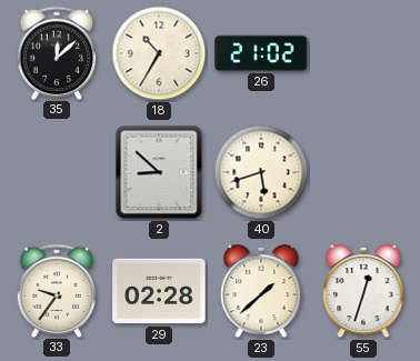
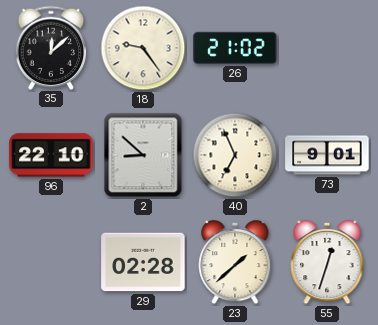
18: 10:35 -> 9:24
96: none -> 22:10
40: 5:42 -> 6:56
73: none -> 9:01
33: 9:36 -> none
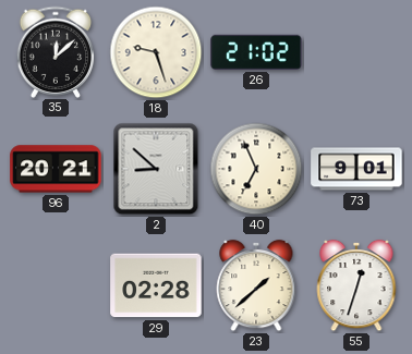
18: 9:24 -> 9:27
96: 22:10 -> 20:21
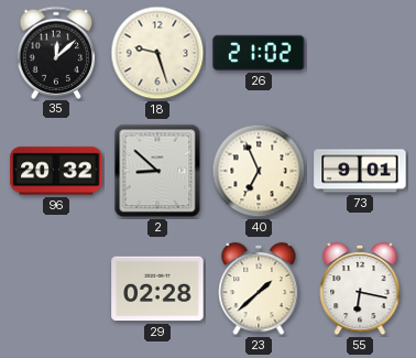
96: 20:21 -> 20:32
55: 12:33 -> 6:17
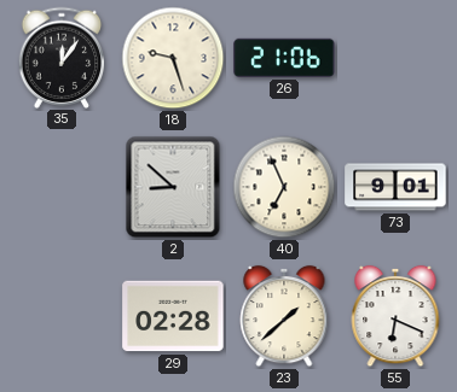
35: 12:08 -> 12:06
26: 21:02 -> 21:06
96: 20:32 -> none
55: 6:17 -> 6:19
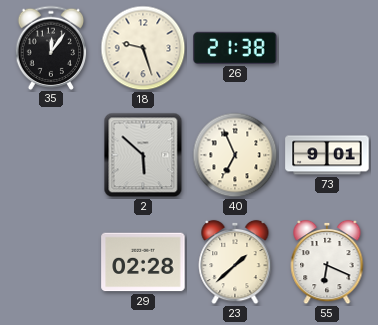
26: 21:06 -> 21:38
2: 8:52 -> 5:52
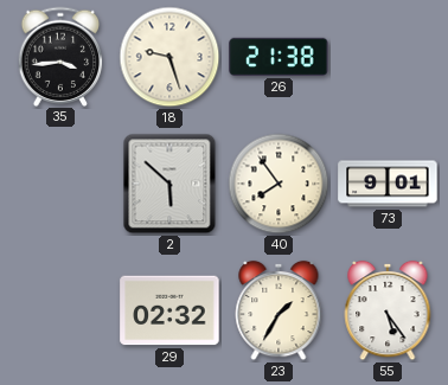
35: 12:06 -> 3:44
40: 6:56 -> 7:54
29: 02:28 -> 02:32
23: 1:38 -> 1:35
55: 6:19 -> 5:24
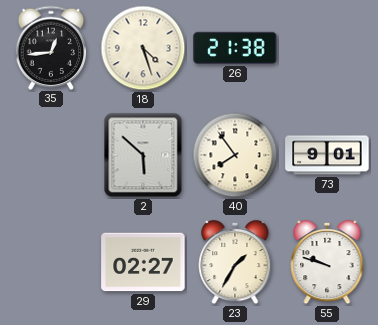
35: 3:44 -> 12:44
18: 9:27 -> 4:27
29: 02:32 -> 02:27
55: 5:24 -> 9:48
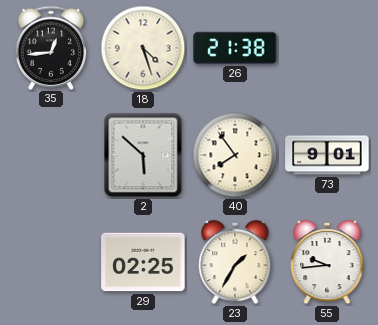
29: 02:27 -> 02:25
55: 9:48 -> 9:44
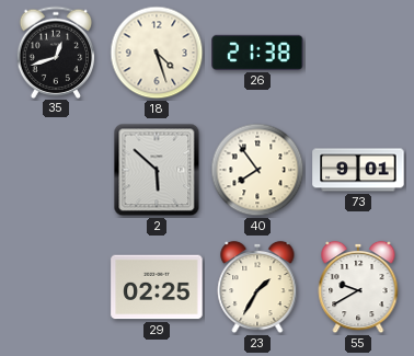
35: 12:44 -> 12:42
55: 9:44 -> 9:40
